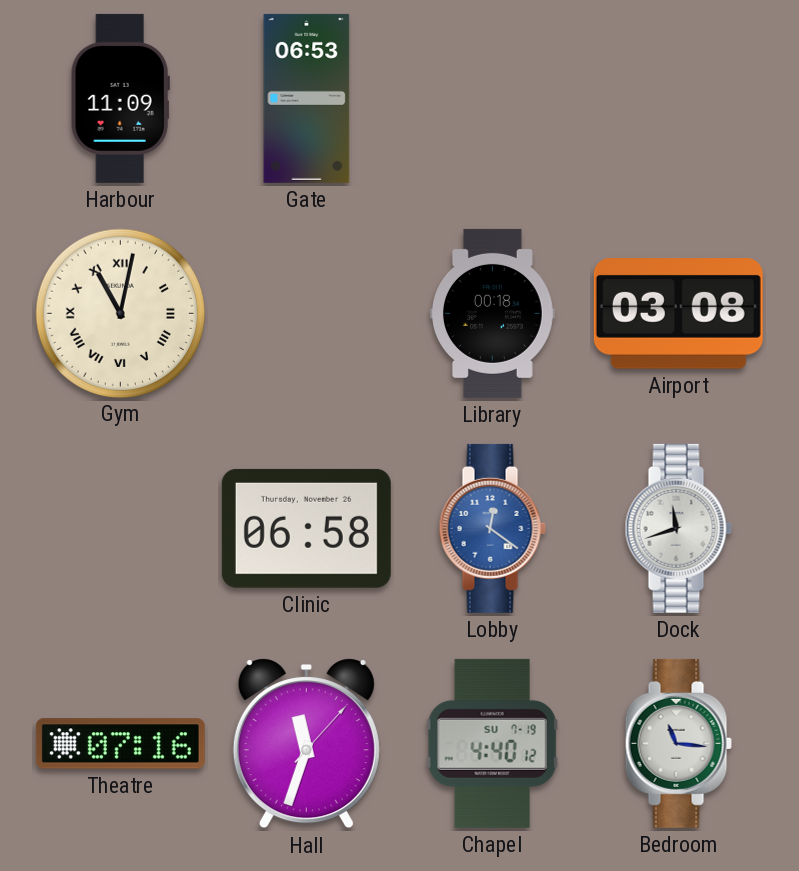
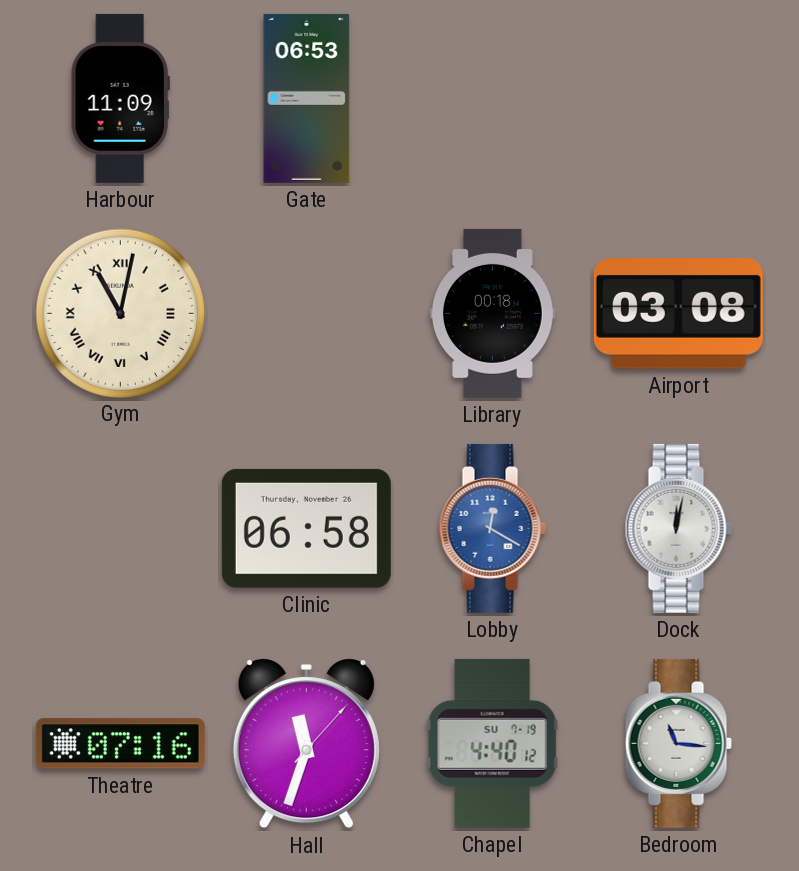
Lobby: 12:21 -> 12:20
Dock: 11:42 -> 12:02
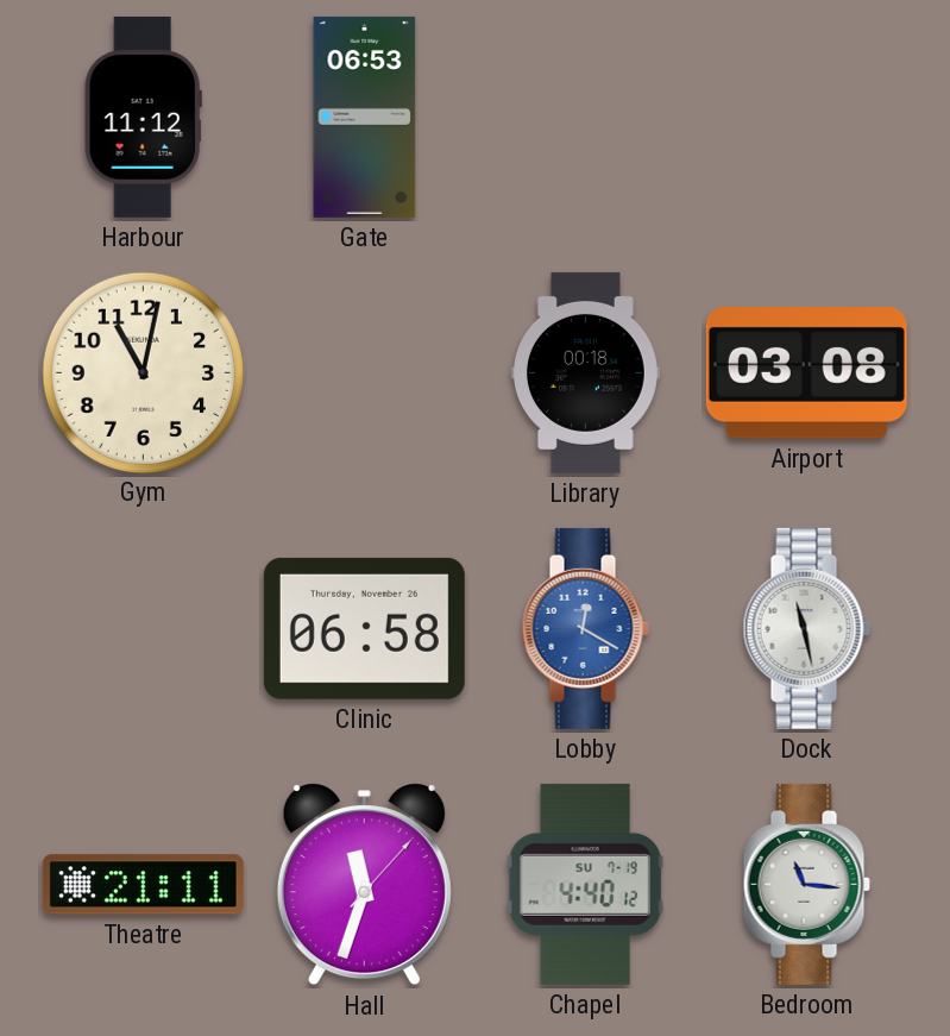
Harbour: 11:09 -> 11:12
Gym numerals: Roman -> Arabic
Dock: 12:02 -> 11:28
Theatre: 07:16 -> 21:11
